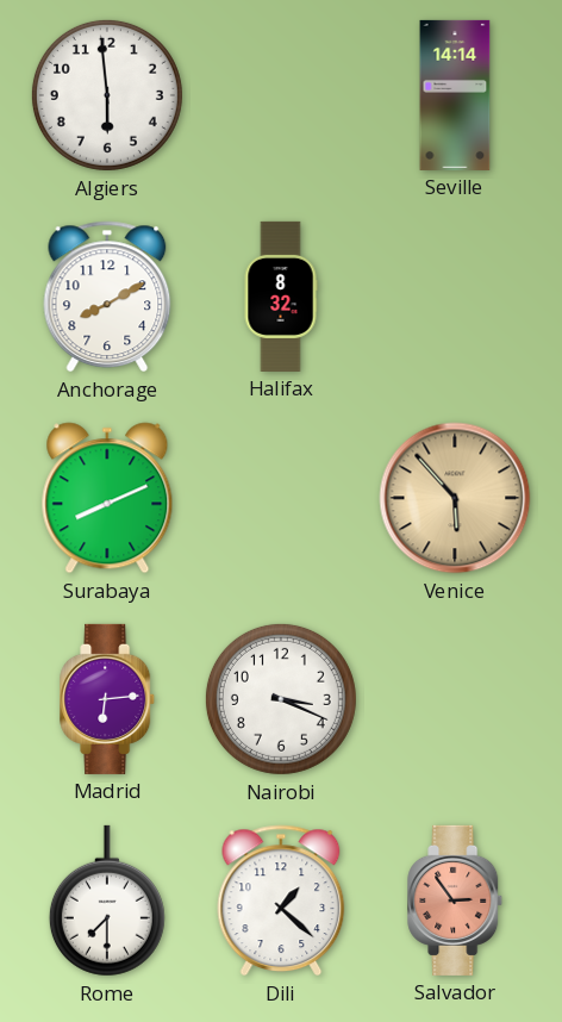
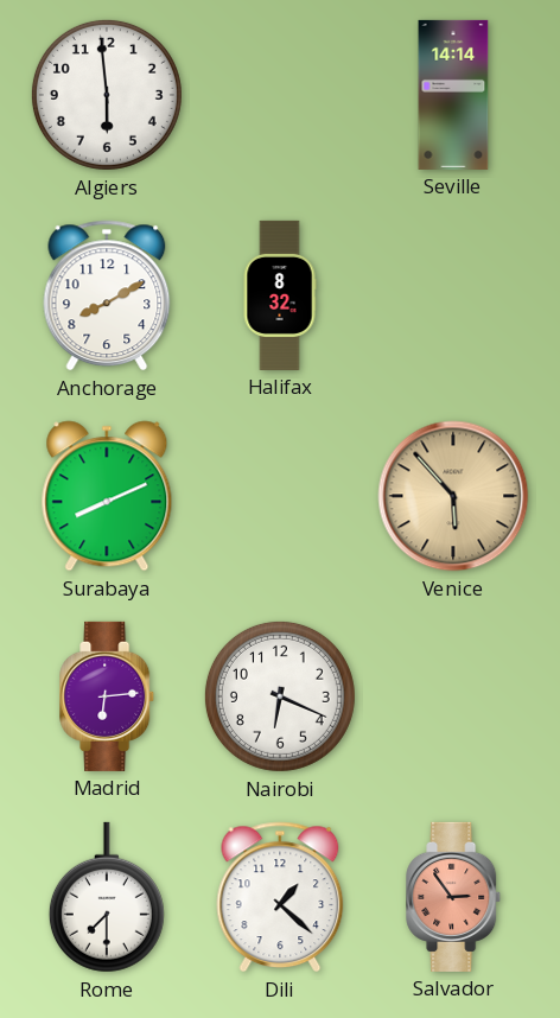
Nairobi: 3:19 -> 6:19
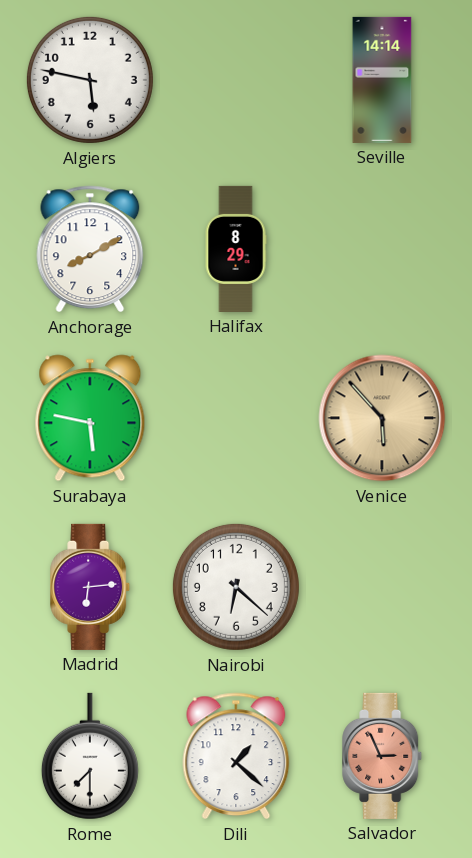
Algiers: 5:59 -> 5:47
Halifax: 8:32 -> 8:29
Surabaya: 8:11 -> 5:47
Nairobi: 6:19 -> 6:22
Salvador: 2:54 -> 2:56
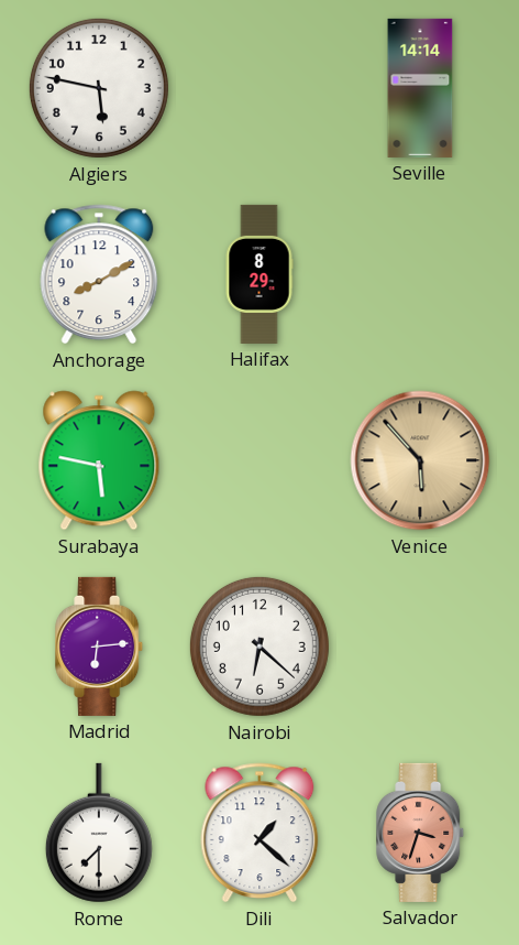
Salvador: 2:56 -> 3:33
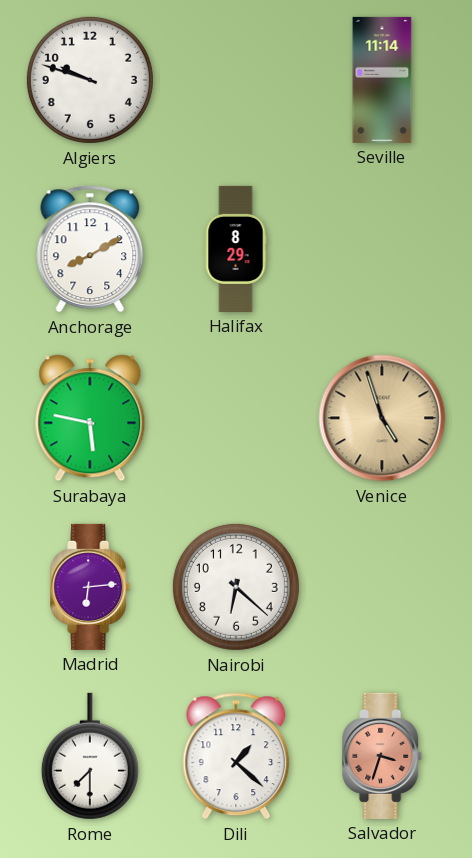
Algiers: 5:47 -> 9:48
Seville: 14:14 -> 11:14
Venice: 5:53 -> 4:57
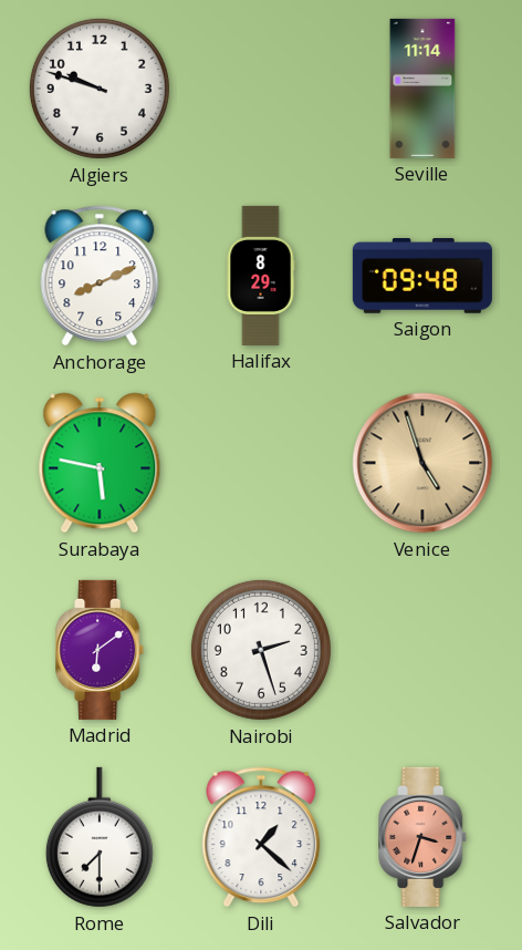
Anchorage: 8:10 -> 8:11
Saigon: none -> 09:48
Madrid: 6:14 -> 6:09
Nairobi: 6:22 -> 2:27
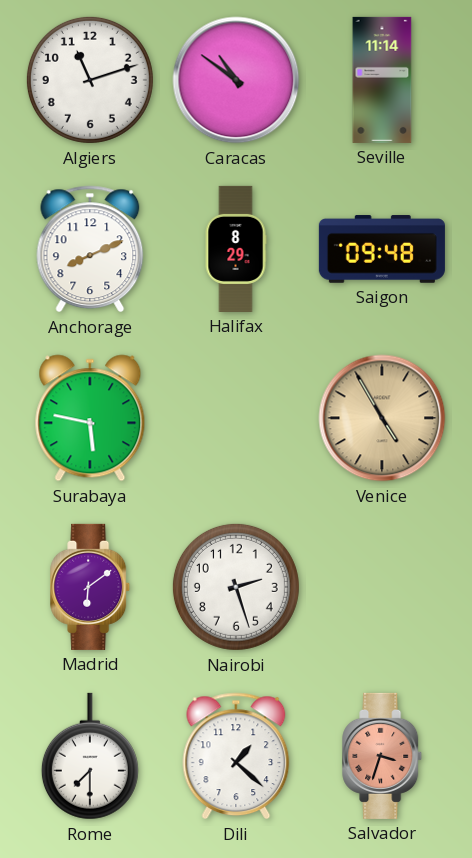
Algiers: 9:48 -> 11:12
Caracas: none -> 10:51
Venice: 4:57 -> 4:55
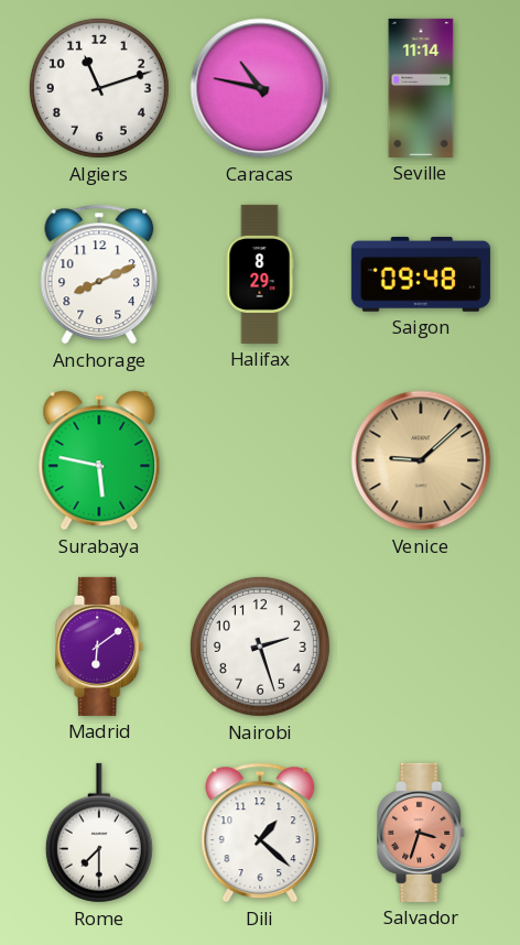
Caracas: 10:51 -> 10:47
Venice: 4:55 -> 9:08
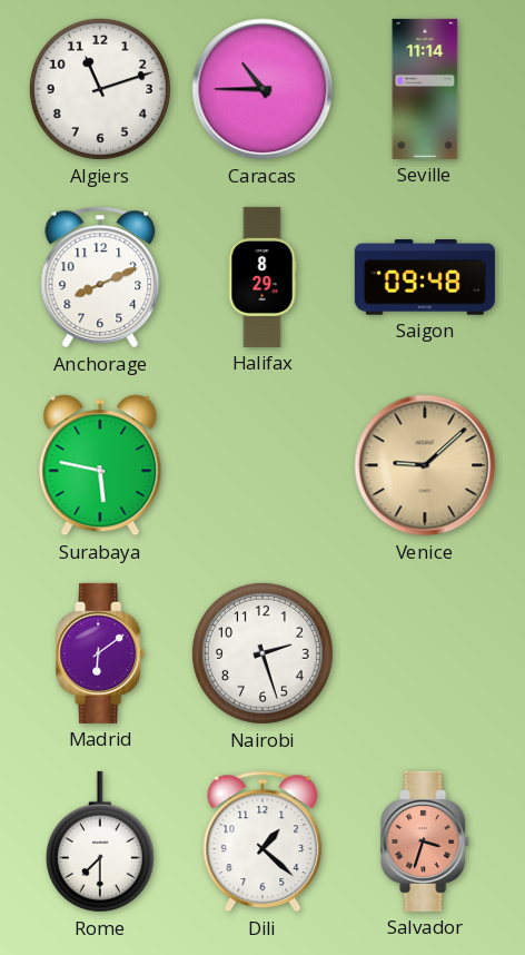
Caracas: 10:47 -> 10:45
